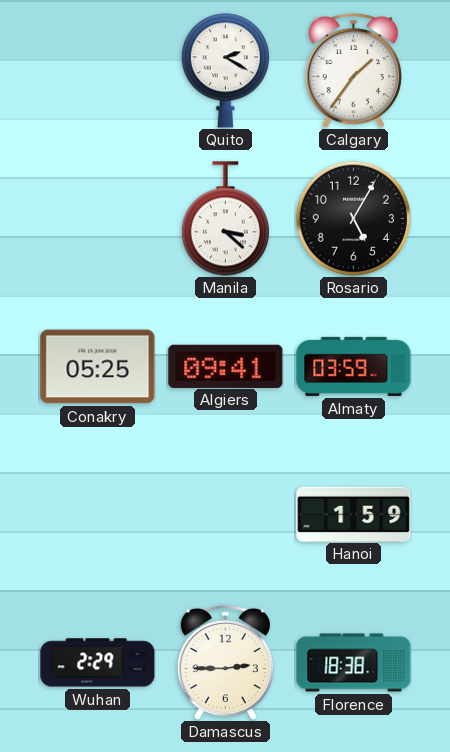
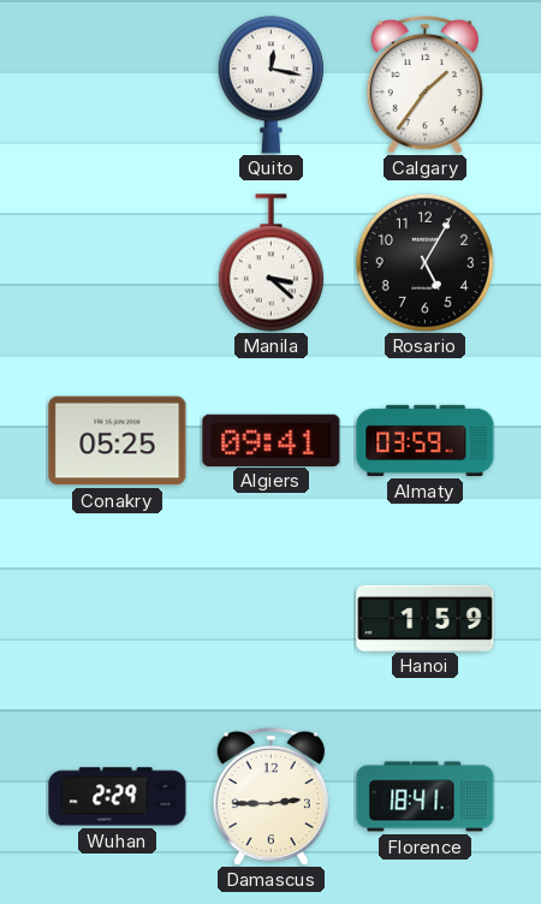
Quito: 2:20 -> 12:17
Florence: 18:38 -> 18:41
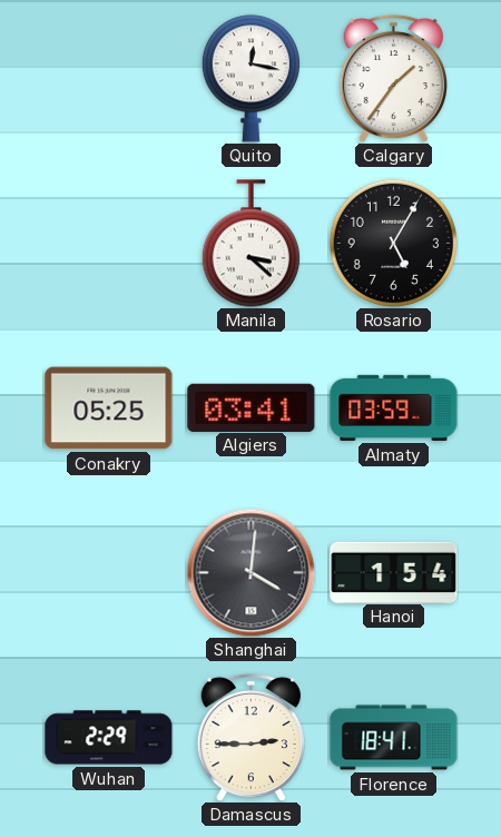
Algiers: 09:41 -> 03:41
Shanghai: none -> 4:01
Hanoi: 1:59 -> 1:54
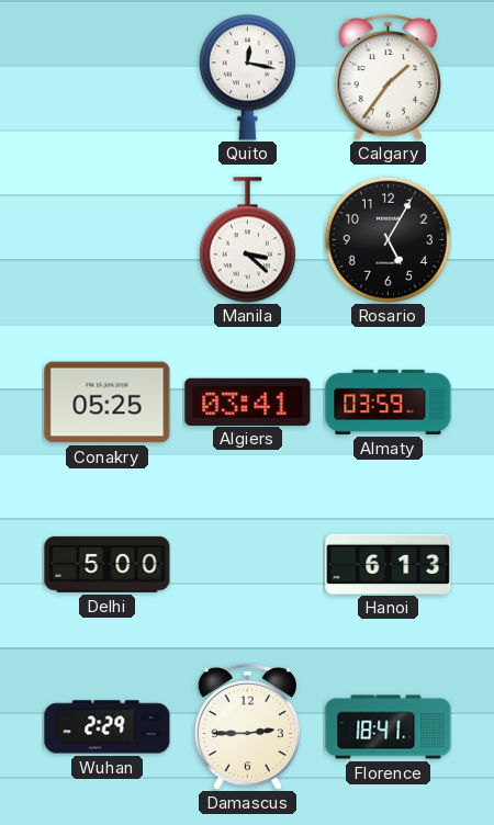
Delhi: none -> 5:00
Shanghai: 4:01 -> none
Hanoi: 1:54 -> 6:13
